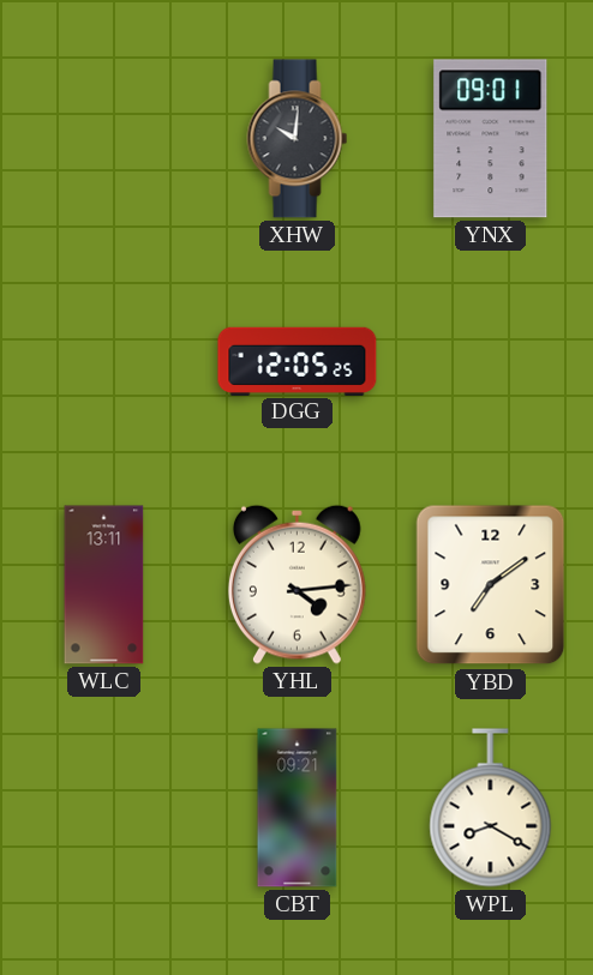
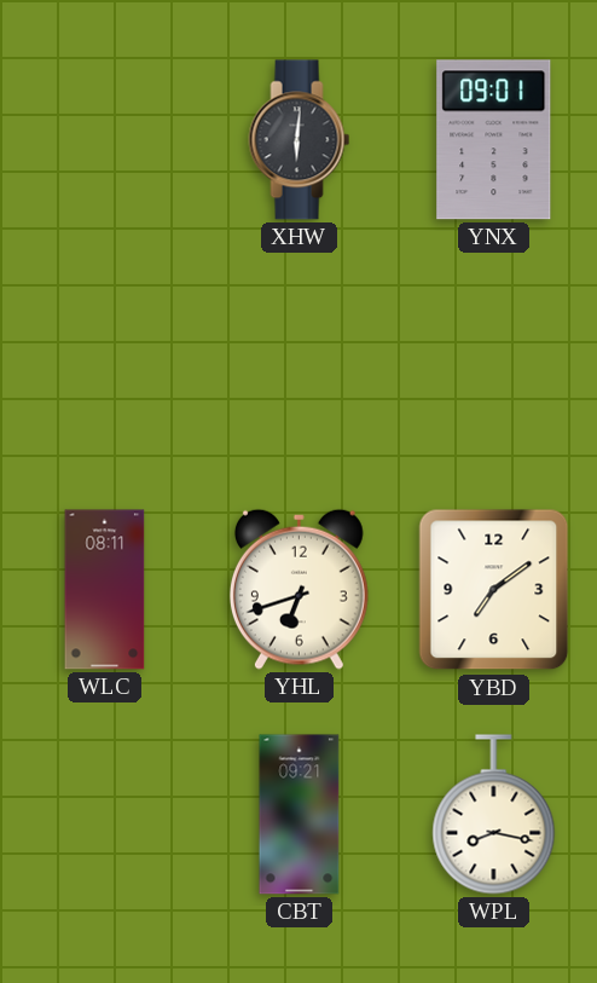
XHW: 10:01 -> 6:01
DGG: 12:05 -> none
WLC: 13:11 -> 08:11
YHL: 4:14 -> 6:42
WPL: 8:20 -> 8:17
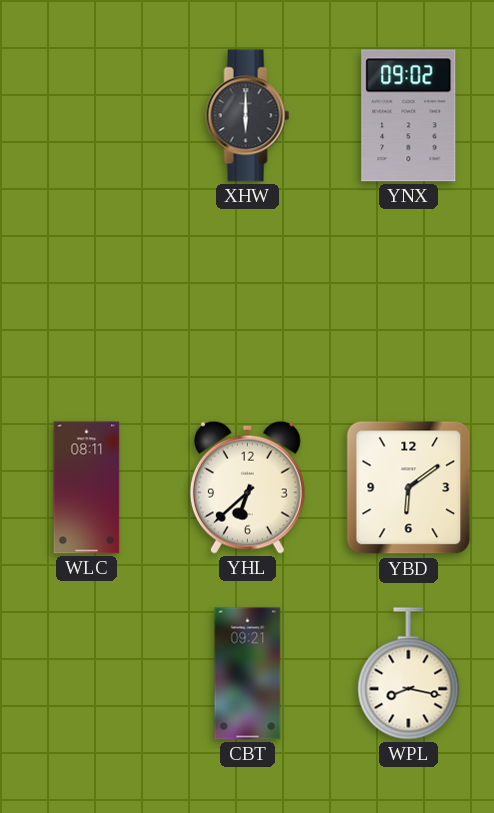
XHW: 6:01 -> 6:00
YNX: 09:01 -> 09:02
YHL: 6:42 -> 6:38
YBD: 7:09 -> 6:09
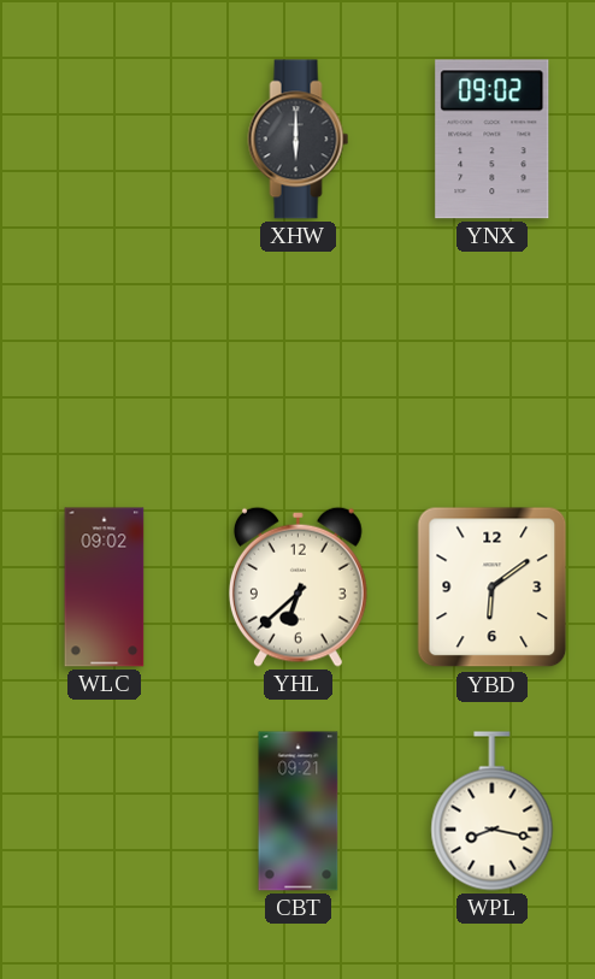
WLC: 08:11 -> 09:02
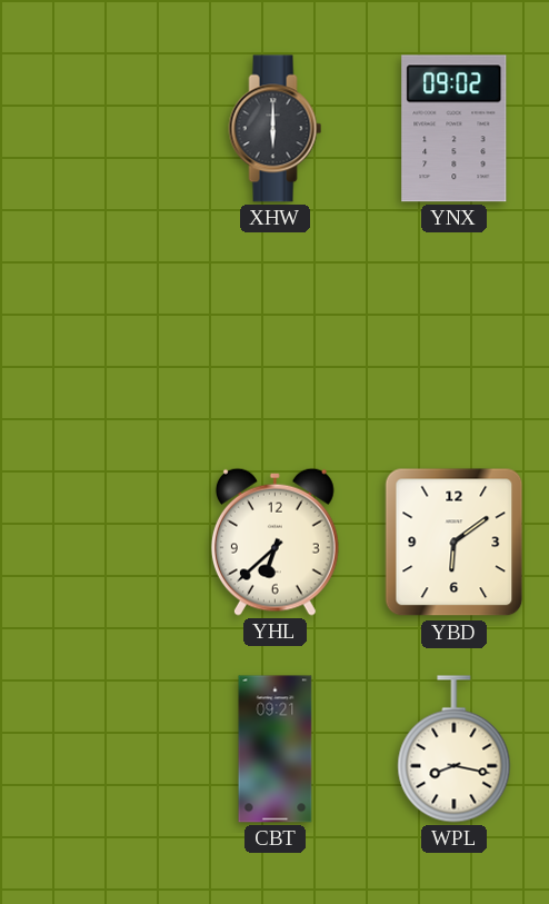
WLC: 09:02 -> none
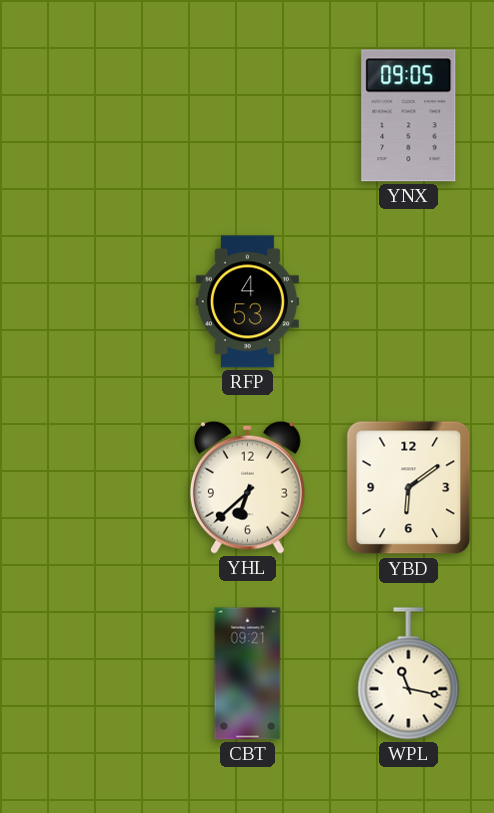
XHW: 6:00 -> none
YNX: 09:02 -> 09:05
RFP: none -> 4:53
WPL: 8:17 -> 11:17
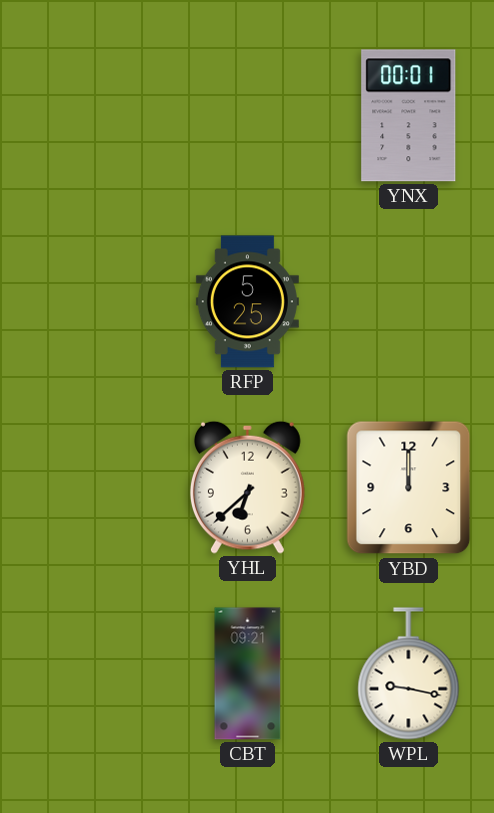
YNX: 09:05 -> 00:01
RFP: 4:53 -> 5:25
YBD: 6:09 -> 12:00
WPL: 11:17 -> 9:17
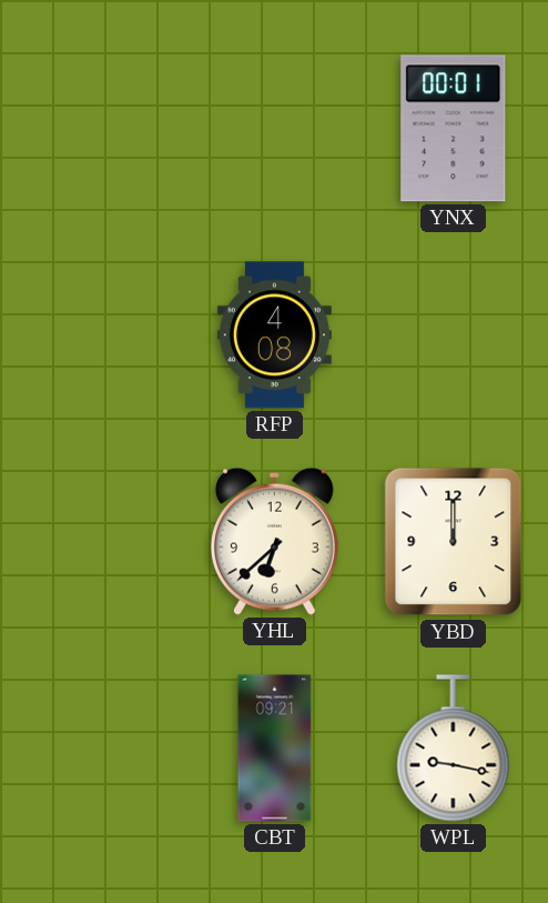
RFP: 5:25 -> 4:08
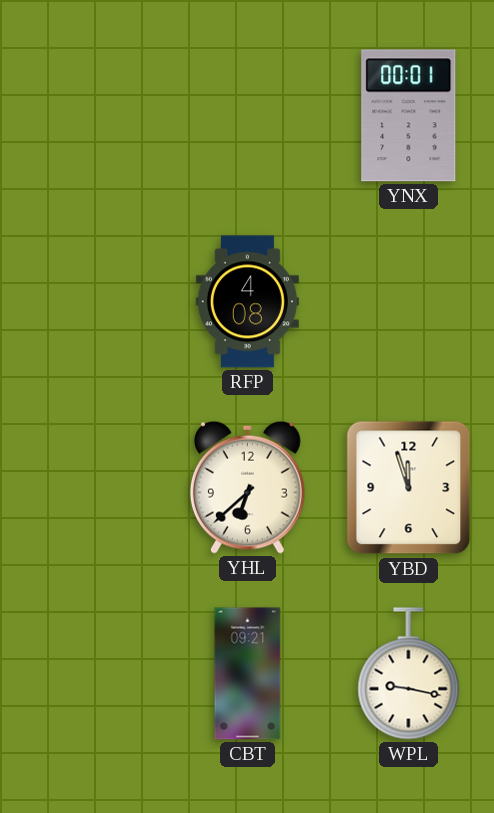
YBD: 12:00 -> 11:57
